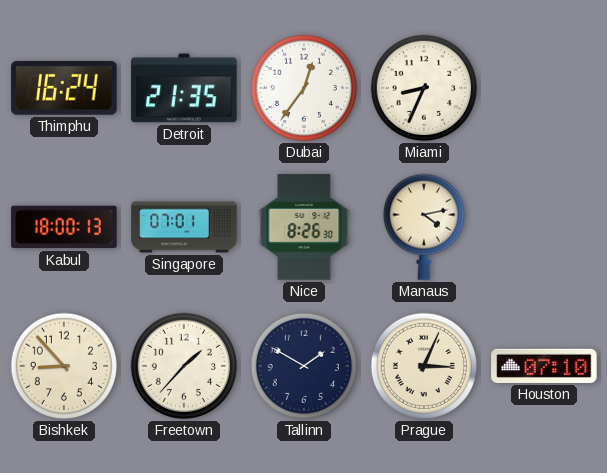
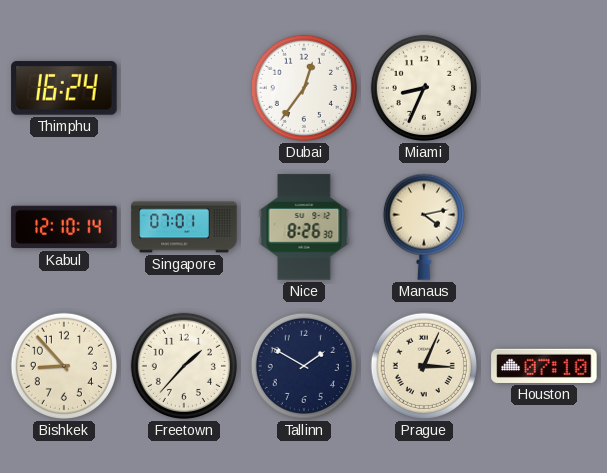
Detroit: 21:35 -> none
Kabul: 18:00 -> 12:10
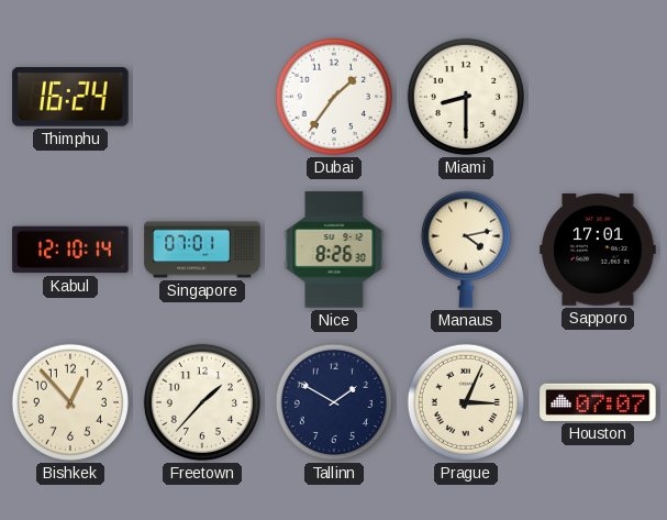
Dubai: 12:36 -> 1:36
Miami: 8:34 -> 8:30
Sapporo: none -> 17:01
Bishkek: 8:53 -> 12:53
Houston: 07:10 -> 07:07
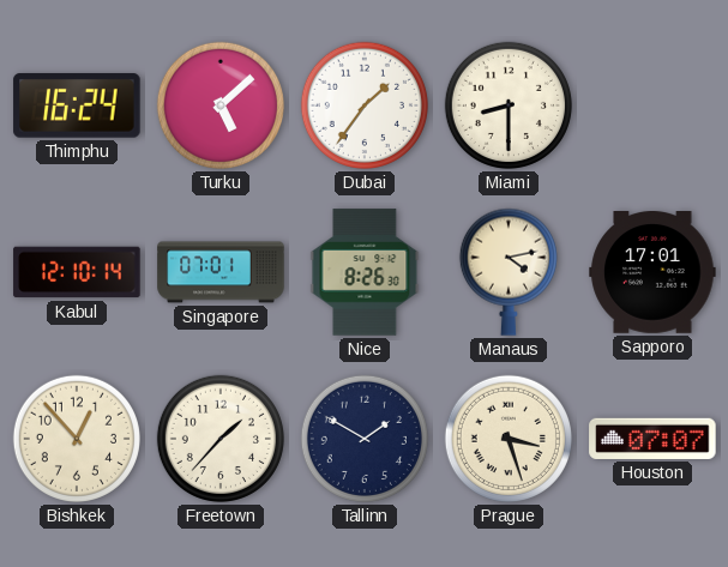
Turku: none -> 5:08
Prague: 3:04 -> 3:27
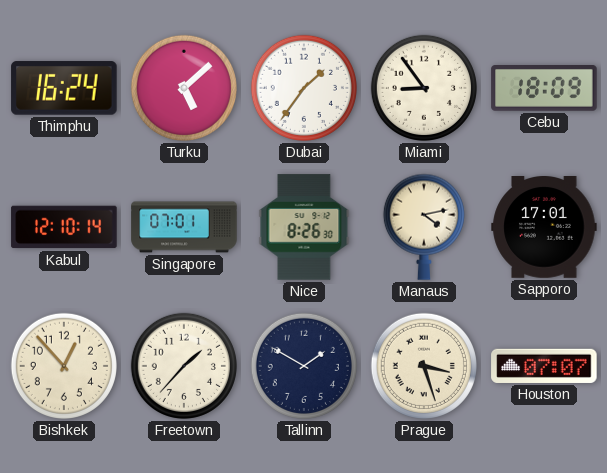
Miami: 8:30 -> 8:54
Cebu: none -> 18:09
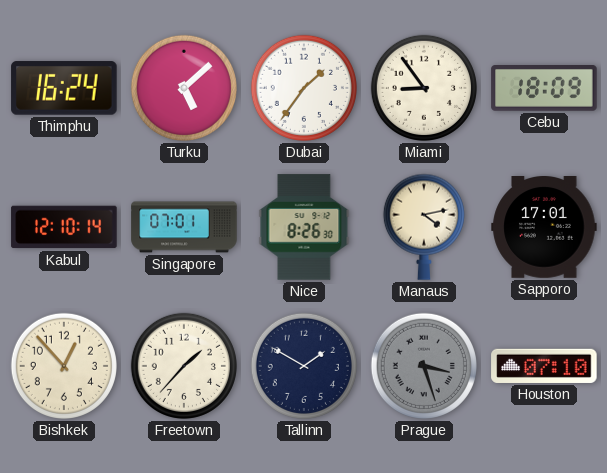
Prague dial: cream -> grey
Houston: 07:07 -> 07:10
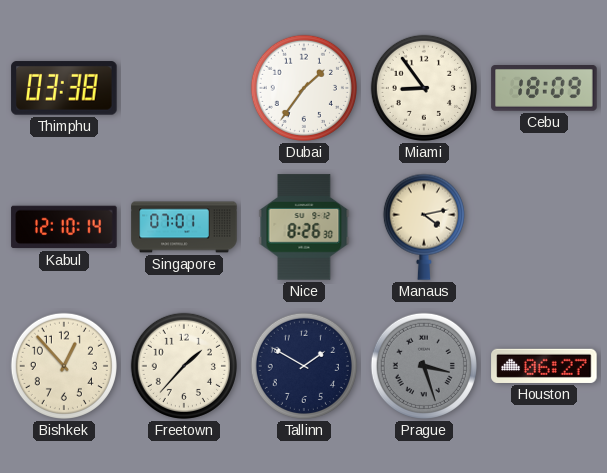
Thimphu: 16:24 -> 03:38
Turku: 5:08 -> none
Sapporo: 17:01 -> none
Houston: 07:10 -> 06:27
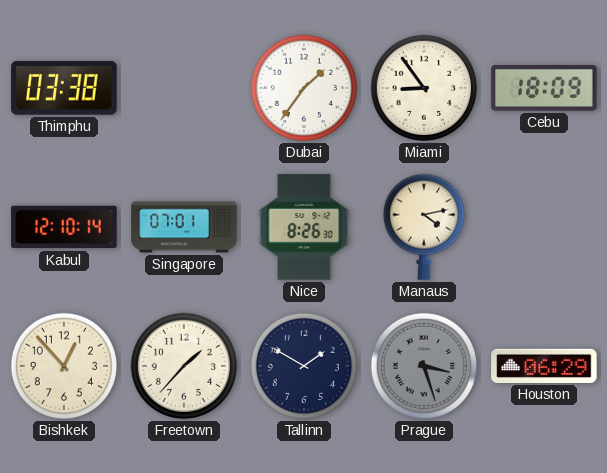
Houston: 06:27 -> 06:29
